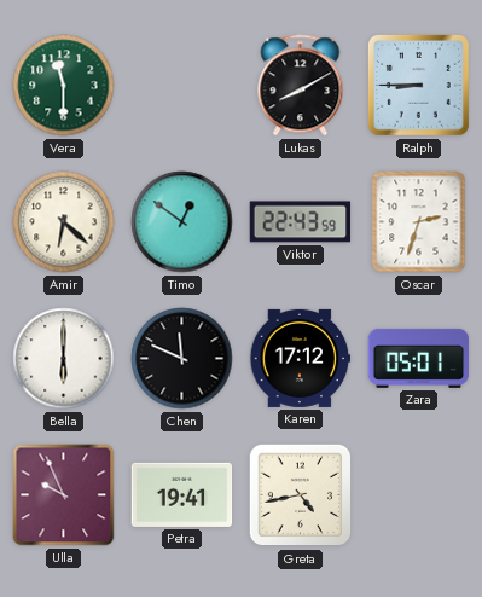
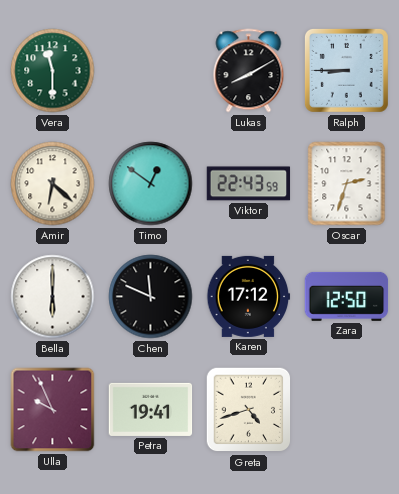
Zara: 05:01 -> 12:50
Greta: 4:43 -> 4:42
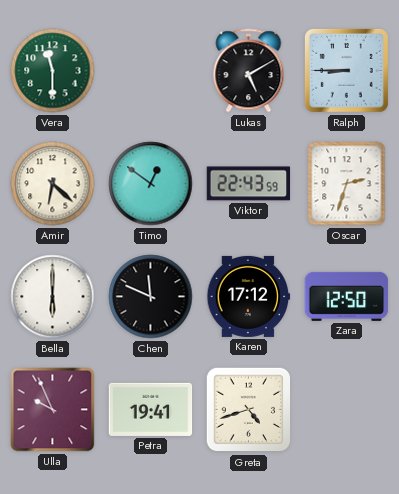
Lukas: 8:10 -> 5:10
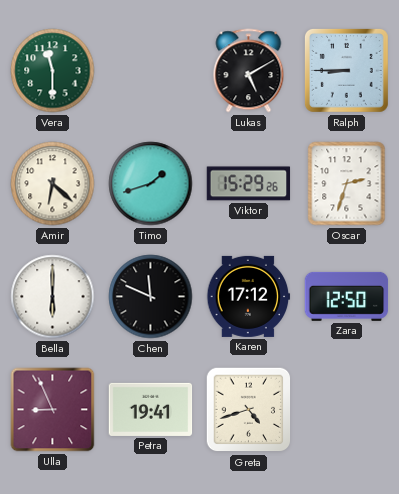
Timo: 12:51 -> 1:42
Viktor: 22:43 -> 15:29
Ulla: 9:56 -> 8:56
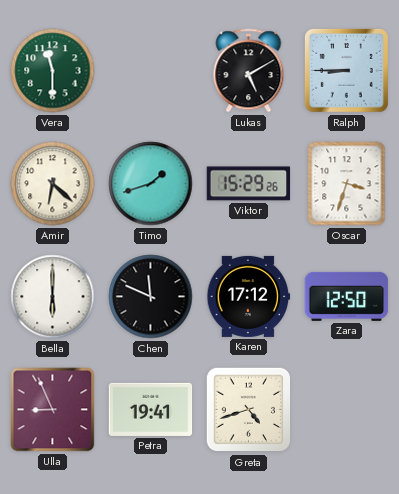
Oscar: 2:33 -> 3:33
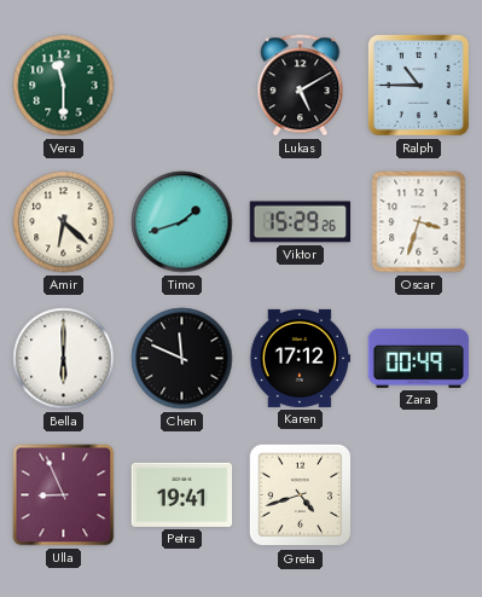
Ralph: 8:45 -> 10:45
Zara: 12:50 -> 00:49
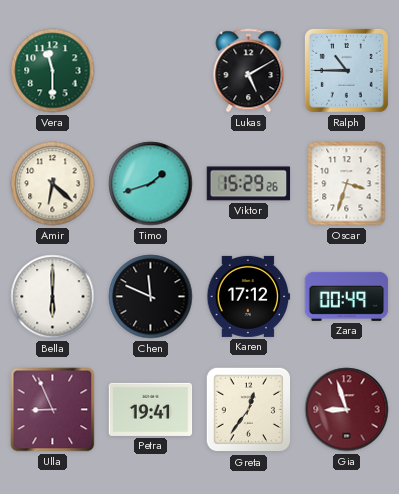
Greta: 4:42 -> 12:36
Gia: none -> 8:57
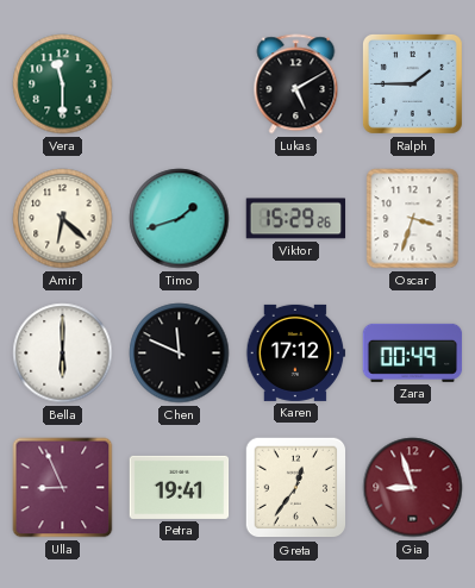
Ralph: 10:45 -> 1:45
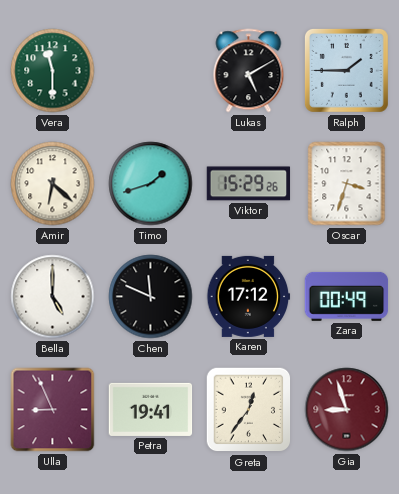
Bella: 6:00 -> 5:00
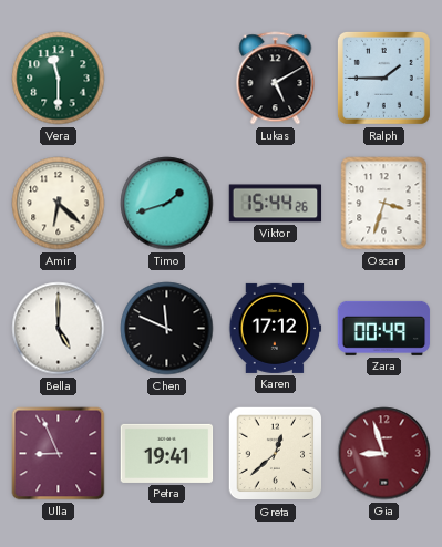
Viktor: 15:29 -> 15:44
Greta: 12:36 -> 12:38
